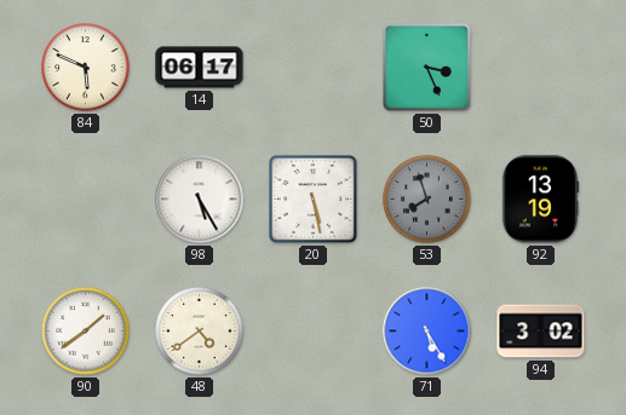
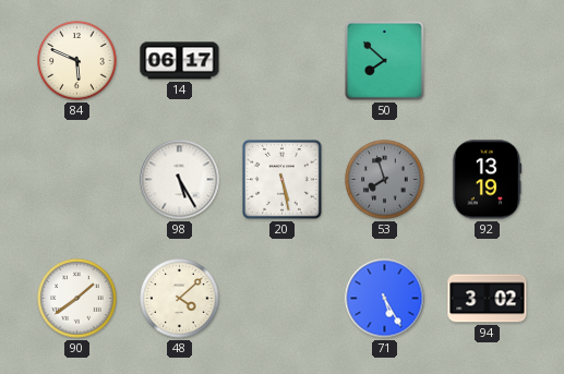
50: 3:26 -> 7:52
48: 4:39 -> 4:08
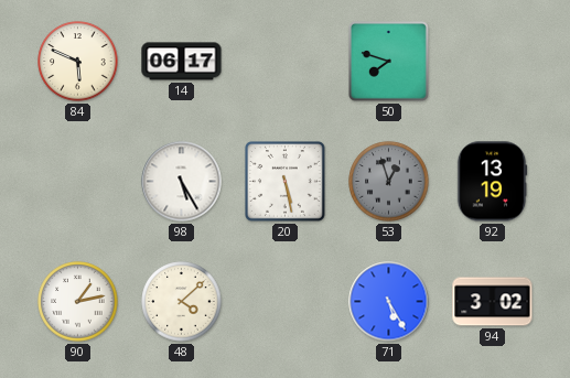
50: 7:52 -> 7:48
53: 7:57 -> 12:57
90: 1:39 -> 1:13
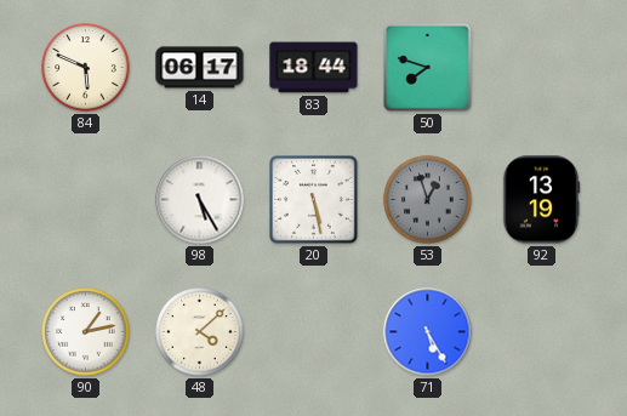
83: none -> 18:44
94: 3:02 -> none
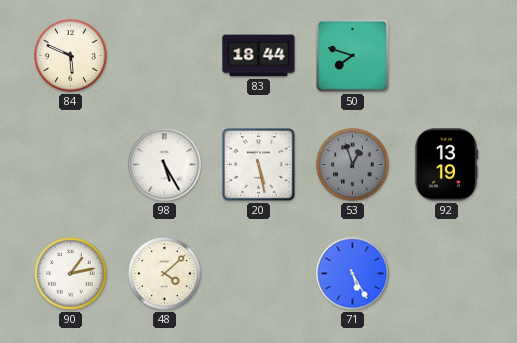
14: 06:17 -> none
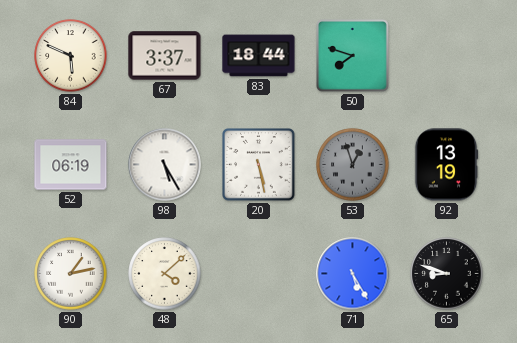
67: none -> 3:37
52: none -> 06:19
65: none -> 8:48
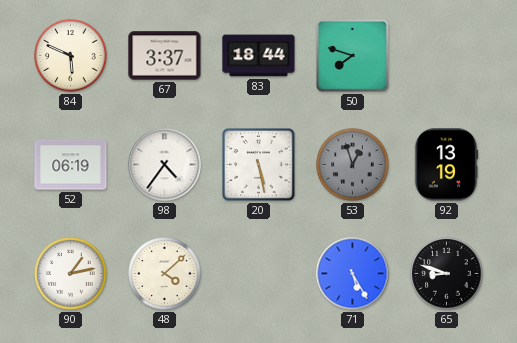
98: 5:25 -> 4:36
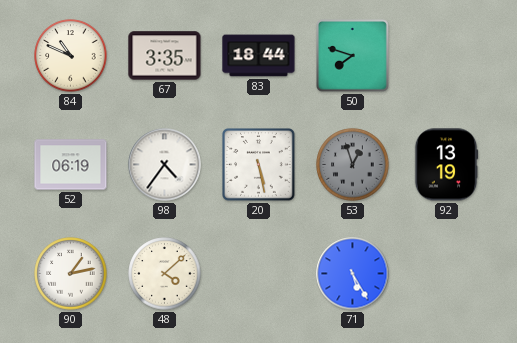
84: 5:49 -> 10:49
67: 3:37 -> 3:35
65: 8:48 -> none
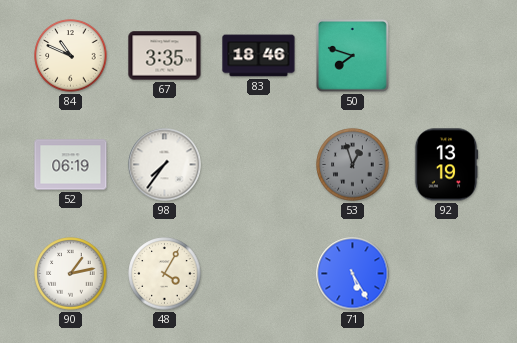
83: 18:44 -> 18:46
98: 4:36 -> 7:36
20: 5:28 -> none
48: 4:08 -> 4:05
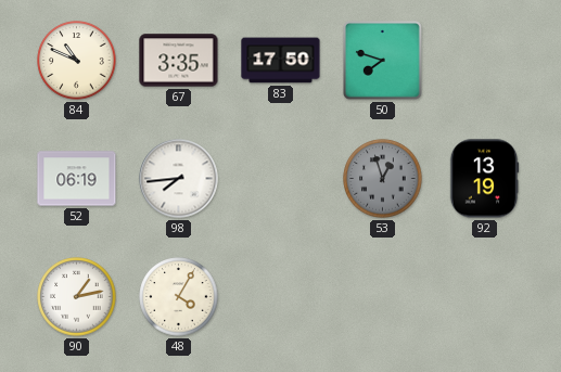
83: 18:46 -> 17:50
98: 7:36 -> 7:44
71: 5:25 -> none
